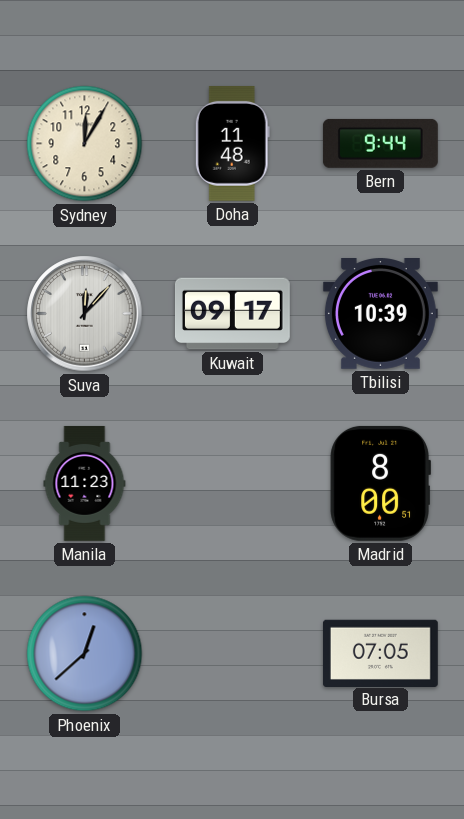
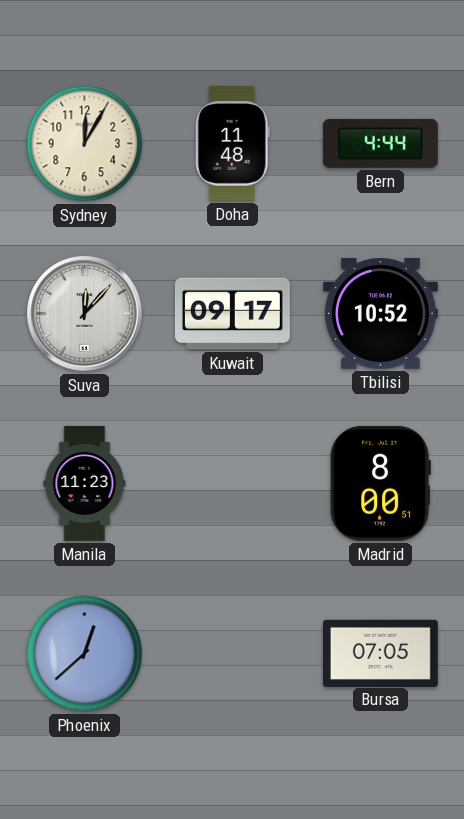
Bern: 9:44 -> 4:44
Tbilisi: 10:39 -> 10:52
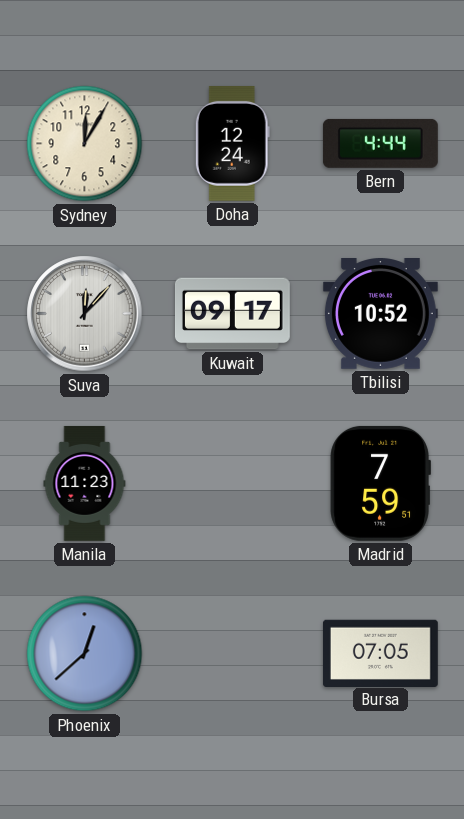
Doha: 11:48 -> 12:24
Madrid: 8:00 -> 7:59
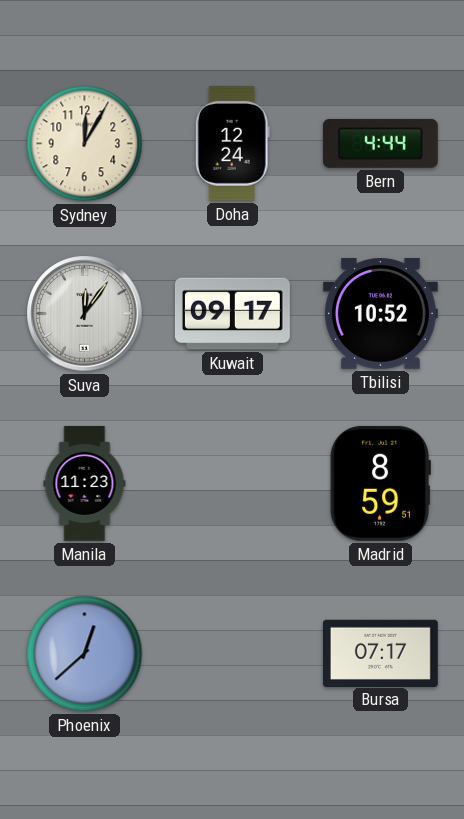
Suva: 12:07 -> 12:06
Madrid: 7:59 -> 8:59
Bursa: 07:05 -> 07:17
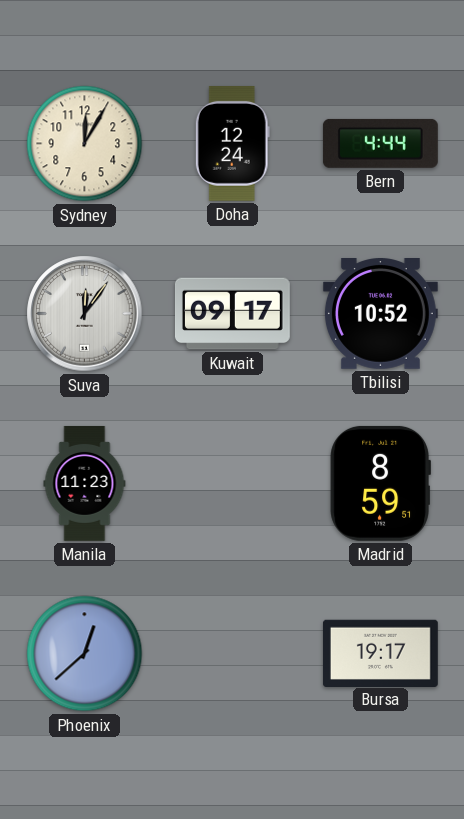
Bursa: 07:17 -> 19:17
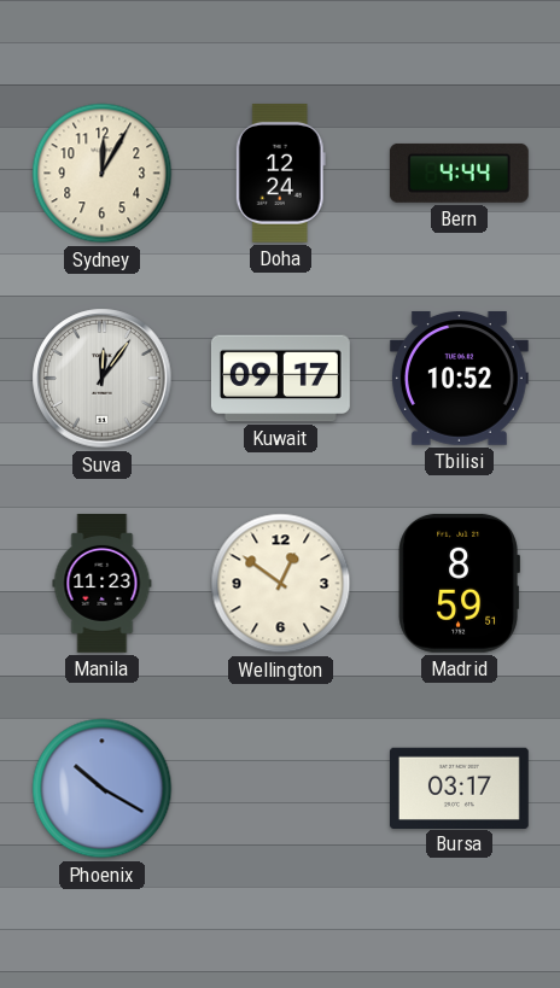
Wellington: none -> 12:51
Phoenix: 12:38 -> 10:20
Bursa: 19:17 -> 03:17
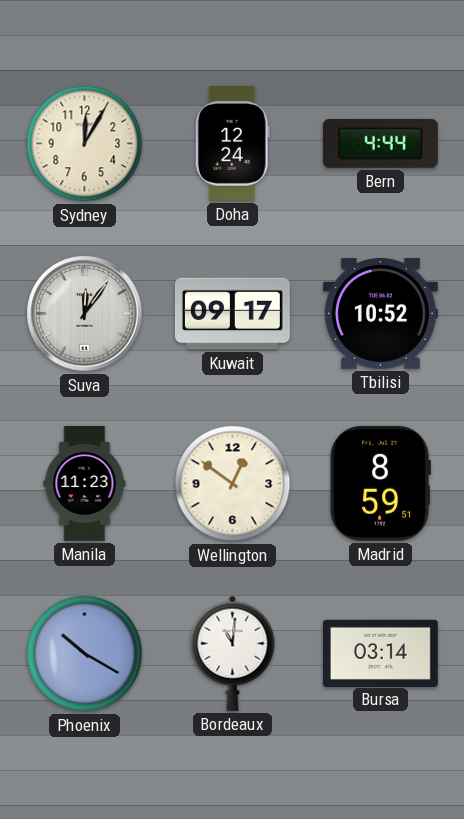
Bordeaux: none -> 11:01
Bursa: 03:17 -> 03:14
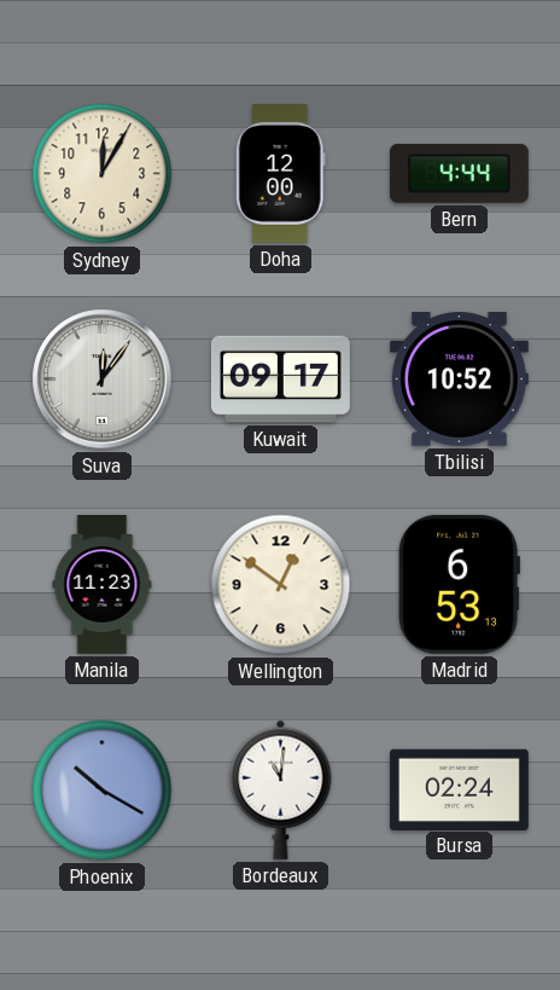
Doha: 12:24 -> 12:00
Madrid: 8:59 -> 6:53
Bursa: 03:14 -> 02:24
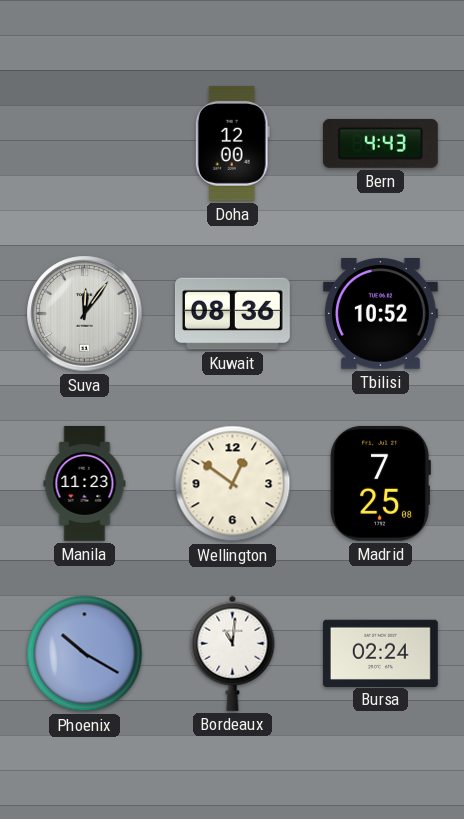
Sydney: 12:05 -> none
Bern: 4:44 -> 4:43
Kuwait: 09:17 -> 08:36
Madrid: 6:53 -> 7:25
